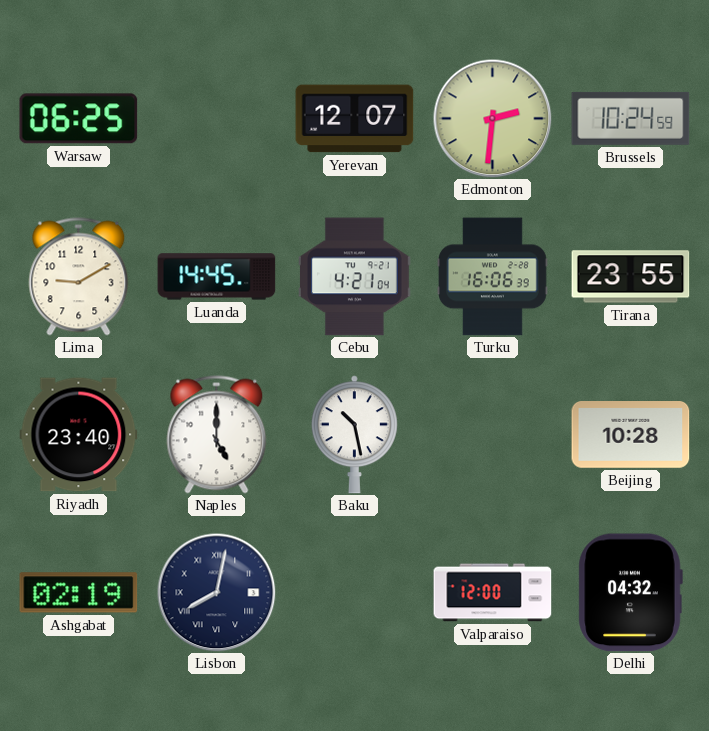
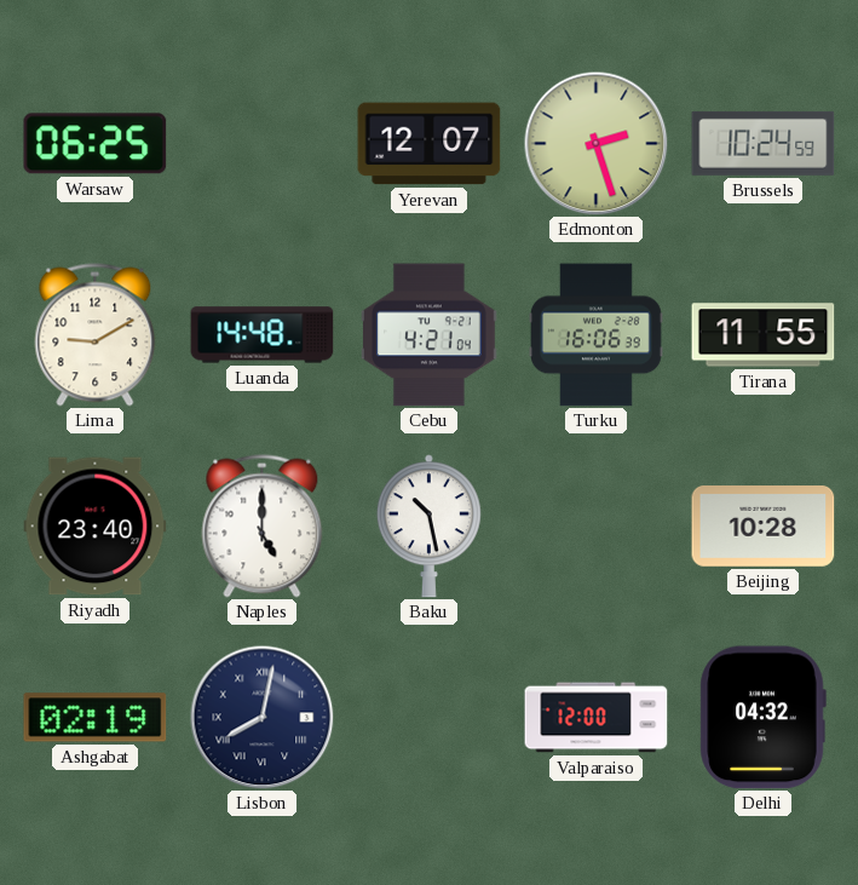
Edmonton: 2:31 -> 2:27
Luanda: 14:45 -> 14:48
Tirana: 23:55 -> 11:55
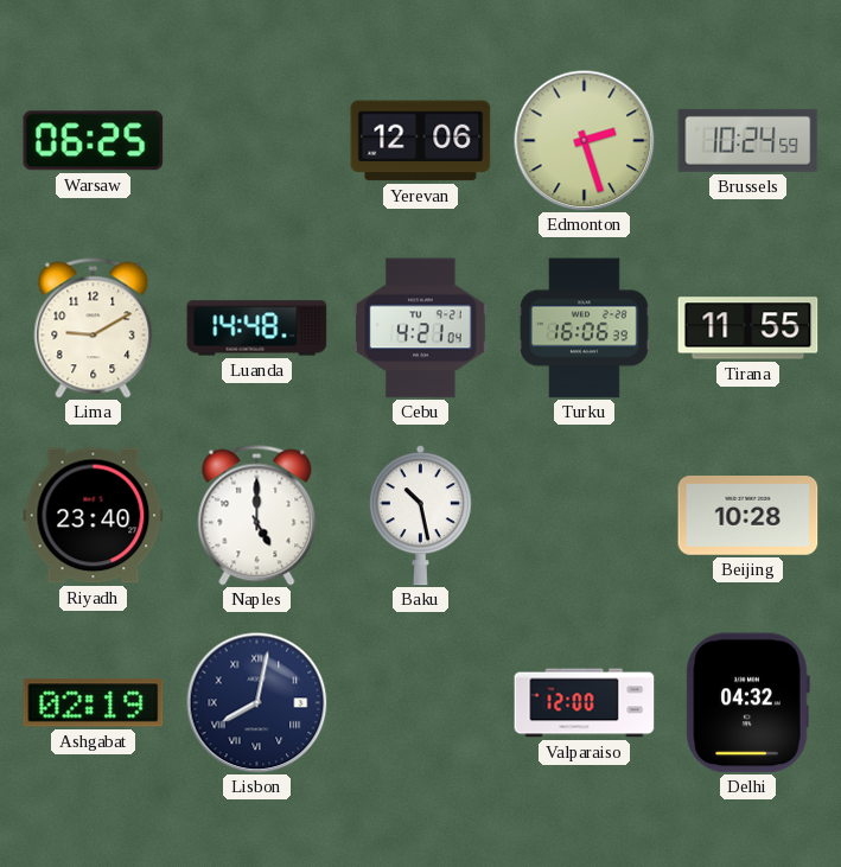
Yerevan: 12:07 -> 12:06
